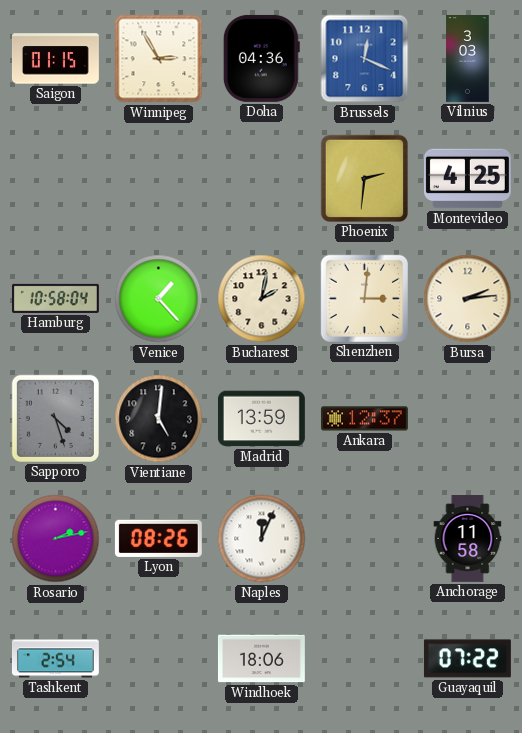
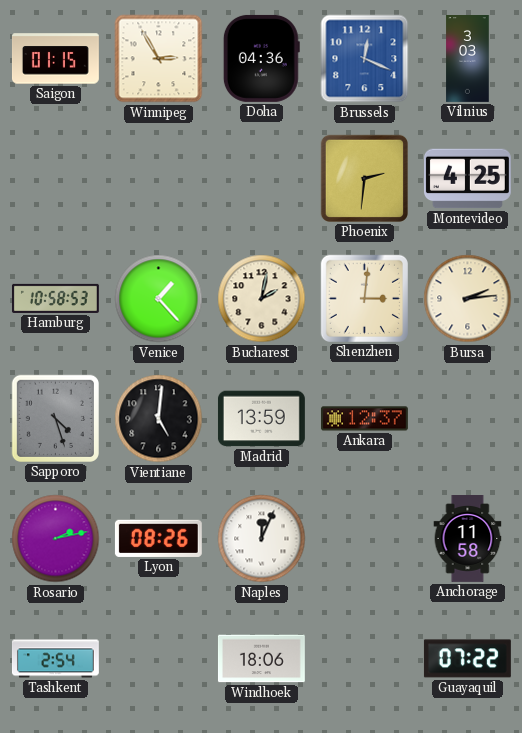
Hamburg: 10:58:04 -> 10:58:53
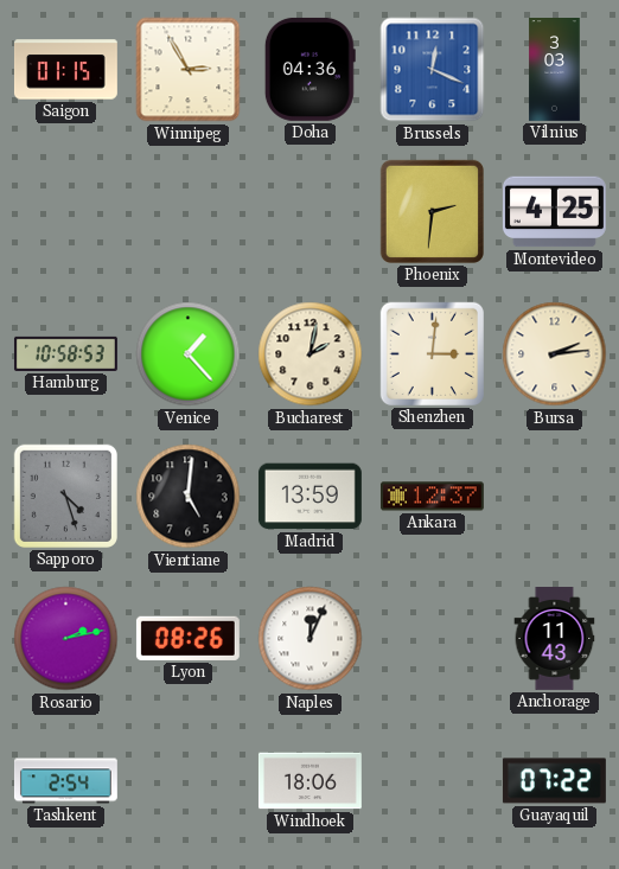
Anchorage: 11:58 -> 11:43
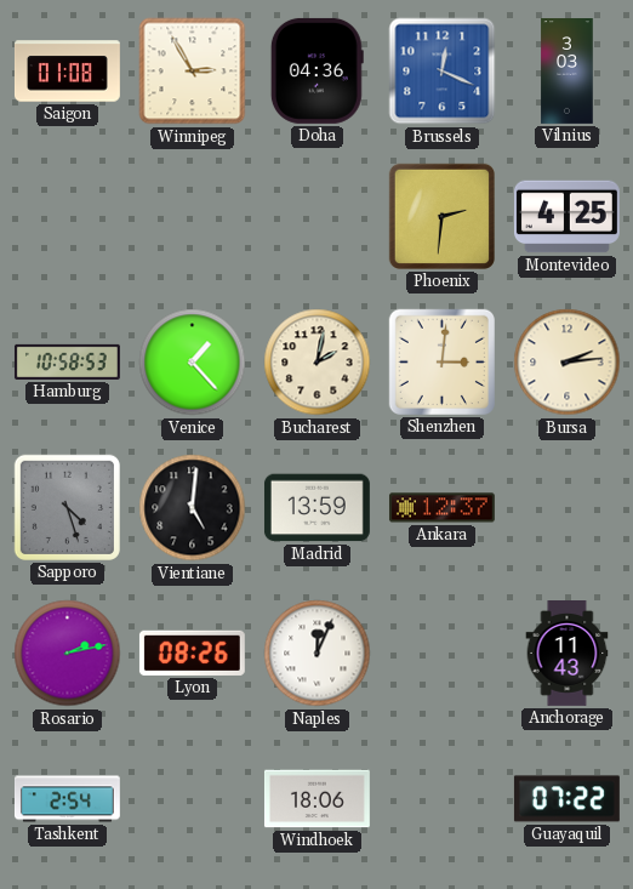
Saigon: 01:15 -> 01:08
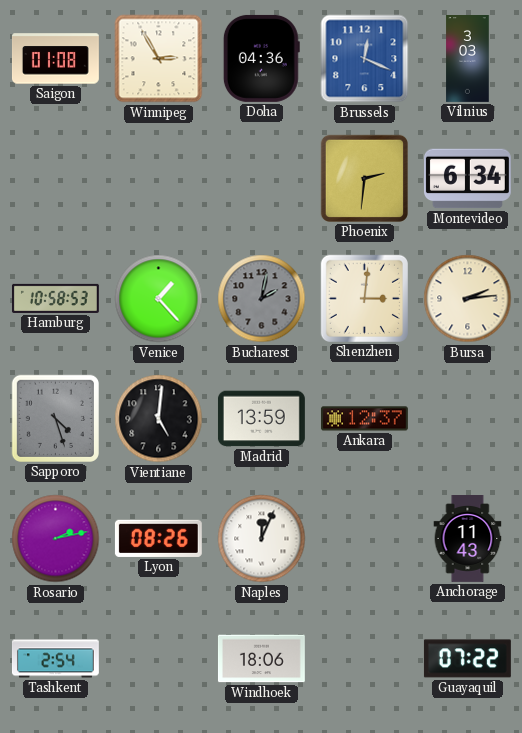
Montevideo: 4:25 -> 6:34
Bucharest dial: cream -> grey
